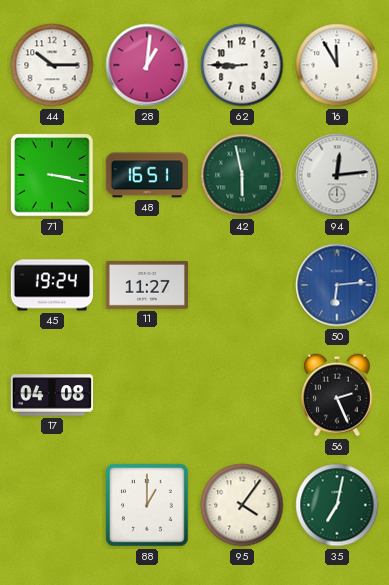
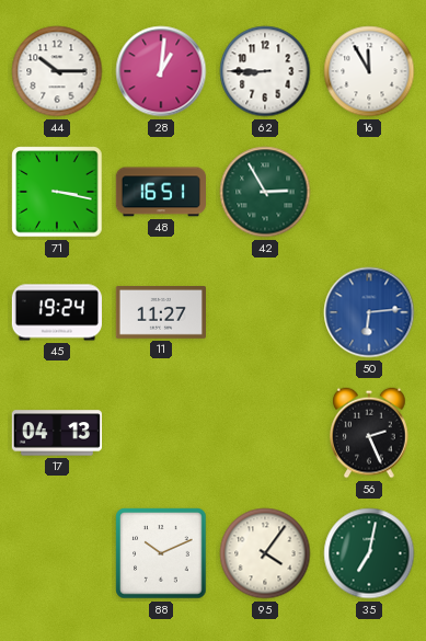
42: 5:58 -> 2:55
94: 12:14 -> none
17: 04:08 -> 04:13
88: 1:00 -> 10:11
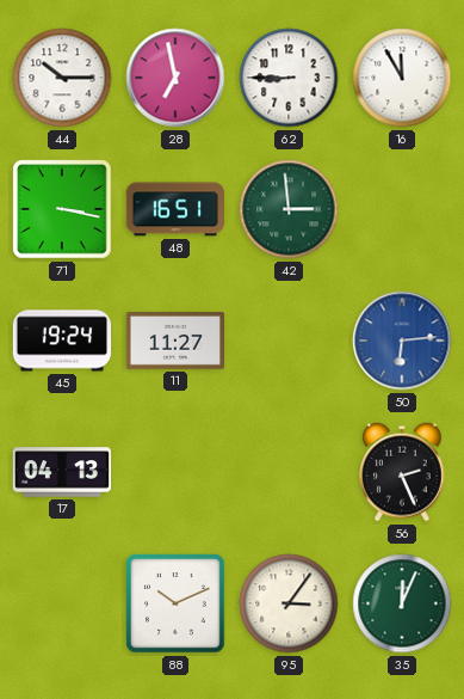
28: 1:01 -> 6:58
42: 2:55 -> 2:59
95: 4:06 -> 3:06
35: 7:02 -> 12:04
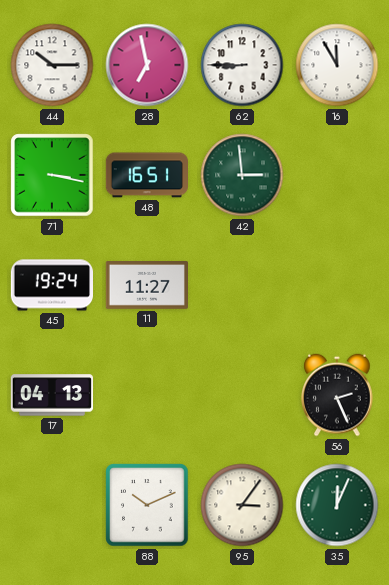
50: 6:14 -> none
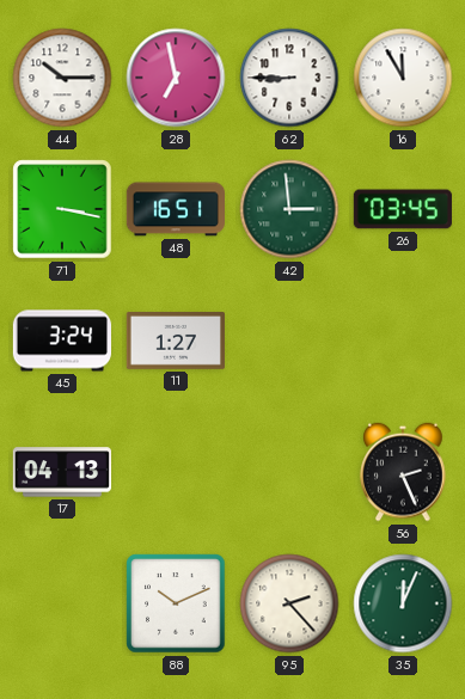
26: none -> 03:45
45: 19:24 -> 3:24
11: 11:27 -> 1:27
95: 3:06 -> 2:23
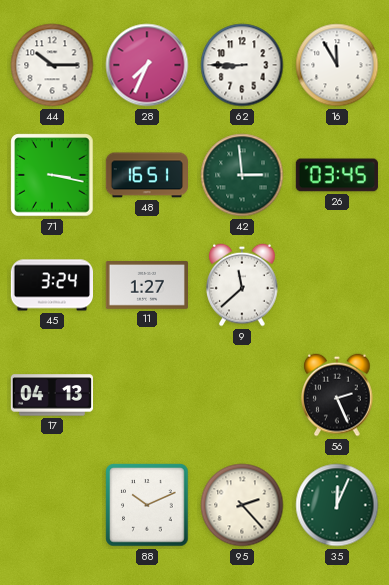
28: 6:58 -> 7:34
9: none -> 11:38
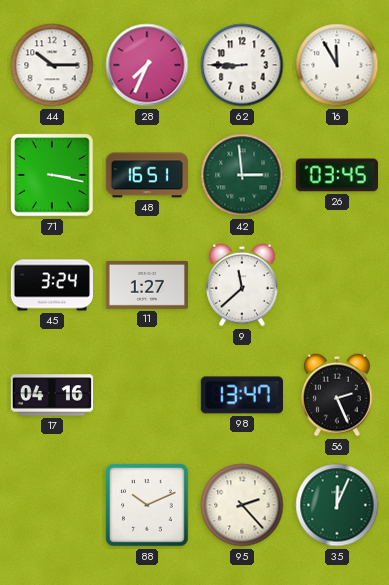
17: 04:13 -> 04:16
98: none -> 13:47
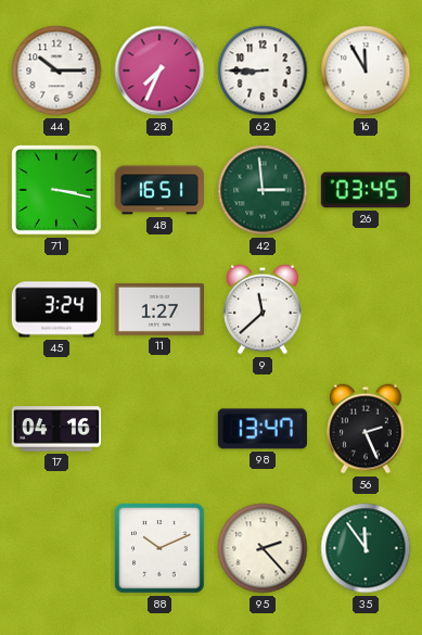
35: 12:04 -> 11:54
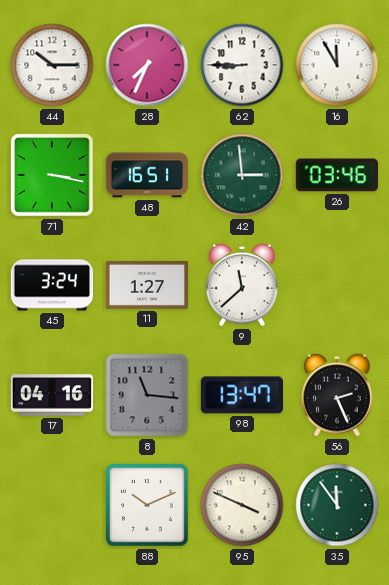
26: 03:45 -> 03:46
8: none -> 11:16
95: 2:23 -> 3:49
